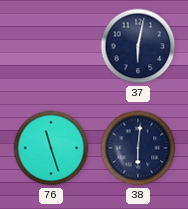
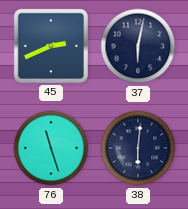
45: none -> 2:41
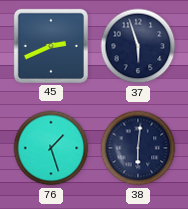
37: 6:02 -> 5:57
76: 11:27 -> 1:27
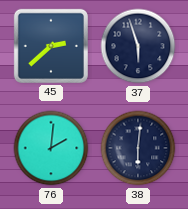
45: 2:41 -> 2:38
76: 1:27 -> 2:01
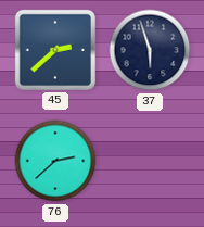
76: 2:01 -> 2:38
38: 6:01 -> none
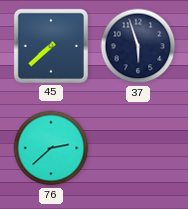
45: 2:38 -> 7:38
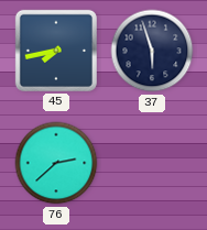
45: 7:38 -> 7:43
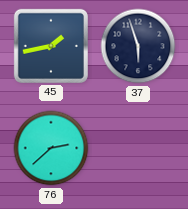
45: 7:43 -> 1:43
